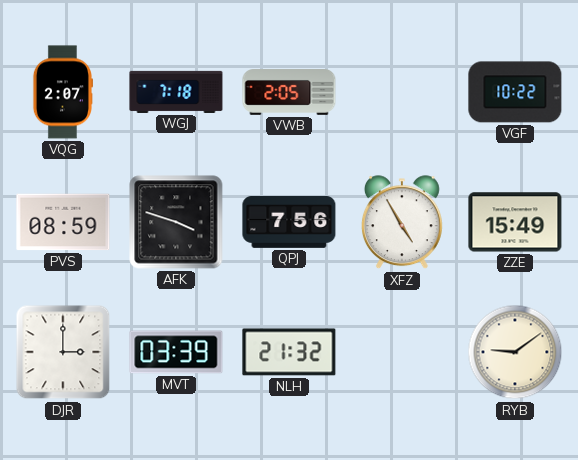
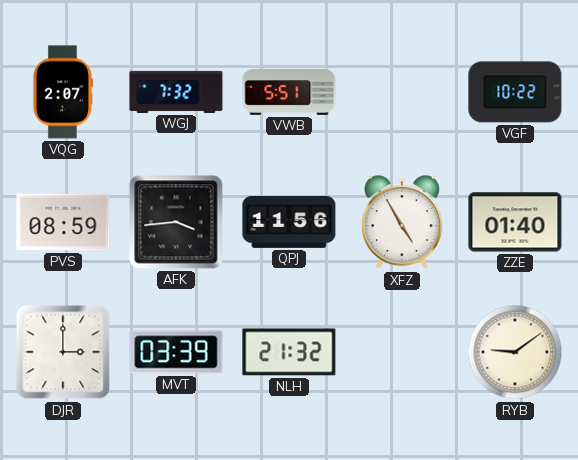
WGJ: 7:18 -> 7:32
VWB: 2:05 -> 5:51
AFK: 3:48 -> 3:44
QPJ: 7:56 -> 11:56
ZZE: 15:49 -> 01:40
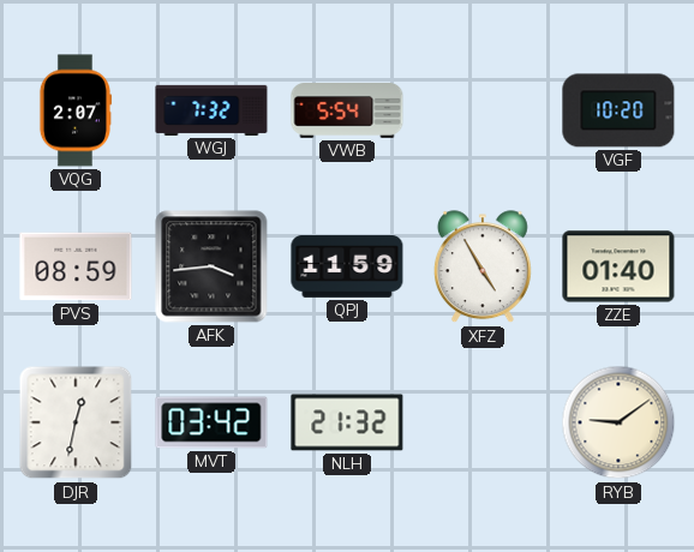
VWB: 5:51 -> 5:54
VGF: 10:22 -> 10:20
QPJ: 11:56 -> 11:59
DJR: 3:00 -> 12:32
MVT: 03:39 -> 03:42
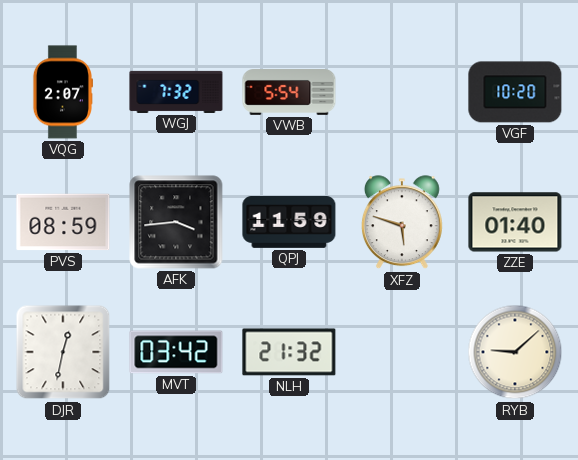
XFZ: 4:55 -> 5:48
RYB: 9:09 -> 9:08
